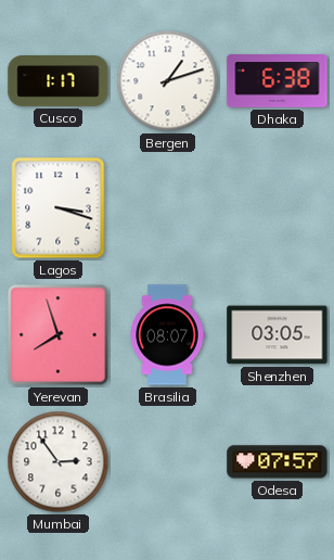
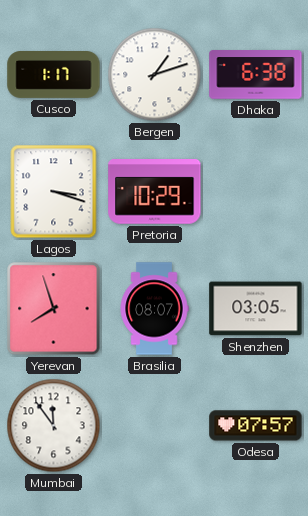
Pretoria: none -> 10:29
Mumbai: 2:54 -> 11:54
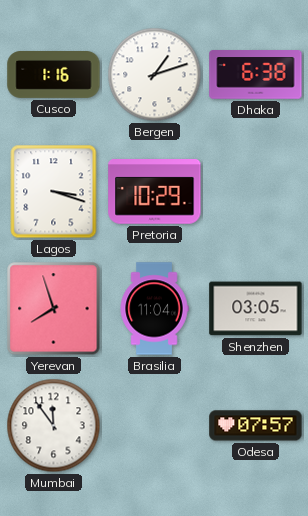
Cusco: 1:17 -> 1:16
Brasilia: 08:07 -> 11:04
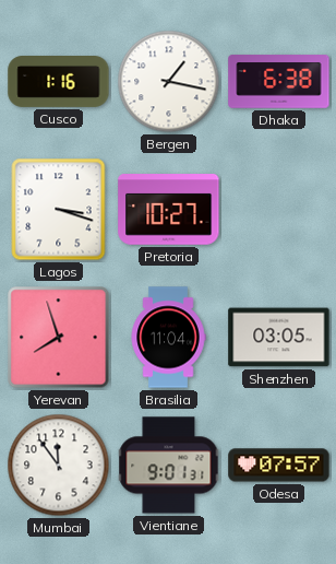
Bergen: 1:12 -> 1:17
Pretoria: 10:29 -> 10:27
Vientiane: none -> 9:01
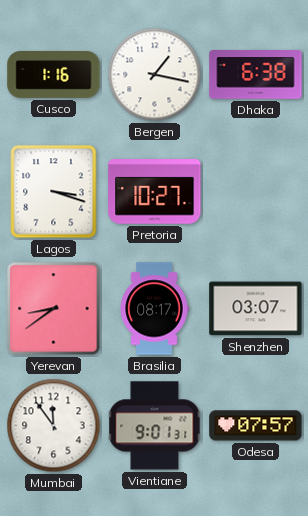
Yerevan: 7:57 -> 8:39
Brasilia: 11:04 -> 08:17
Shenzhen: 03:05 -> 03:07
